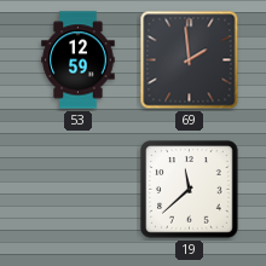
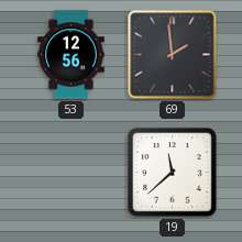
53: 12:59 -> 12:56
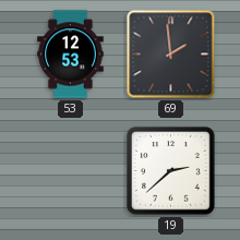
53: 12:56 -> 12:53
19: 11:38 -> 2:38
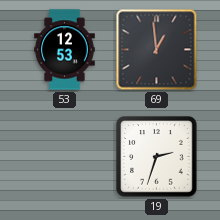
69: 1:59 -> 12:59
19: 2:38 -> 2:33
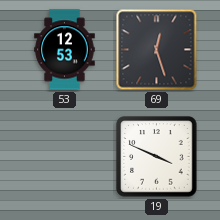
69: 12:59 -> 12:27
19: 2:33 -> 3:49
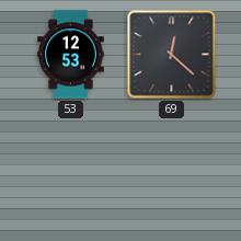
69: 12:27 -> 12:22
19: 3:49 -> none
